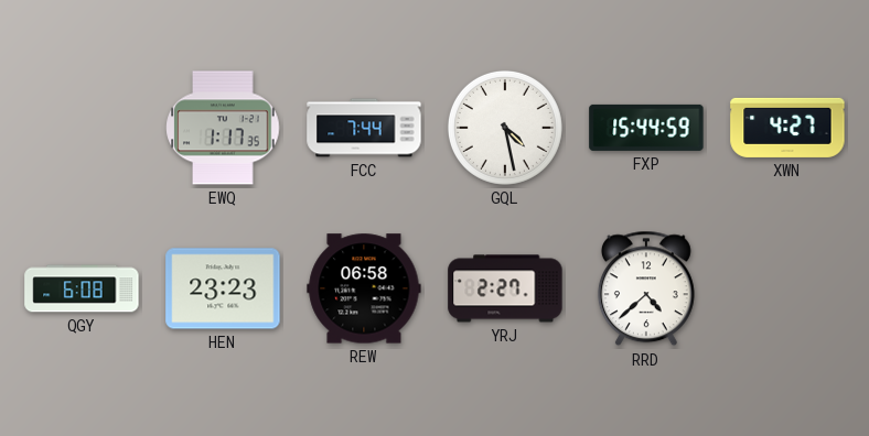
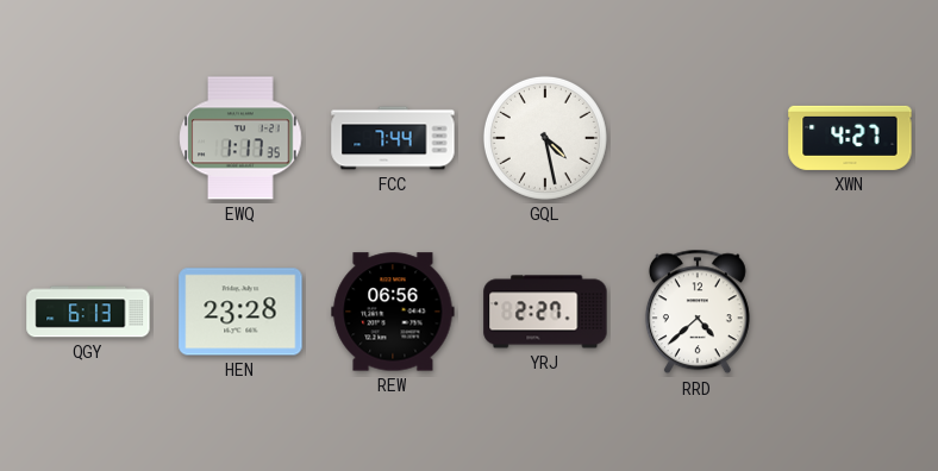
FXP: 15:44 -> none
QGY: 6:08 -> 6:13
HEN: 23:23 -> 23:28
REW: 06:58 -> 06:56
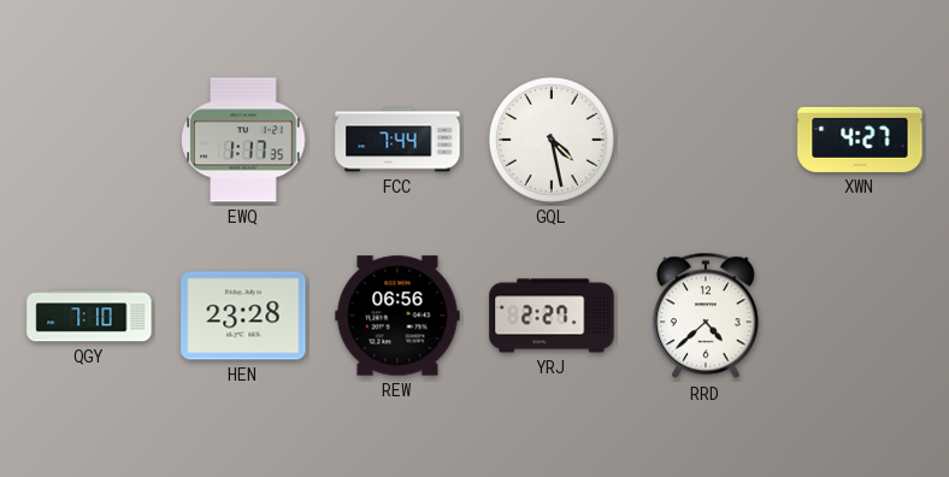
QGY: 6:13 -> 7:10
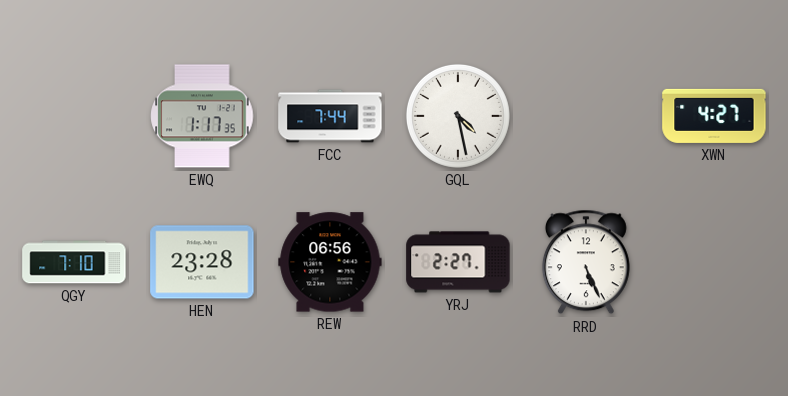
RRD: 4:38 -> 5:26
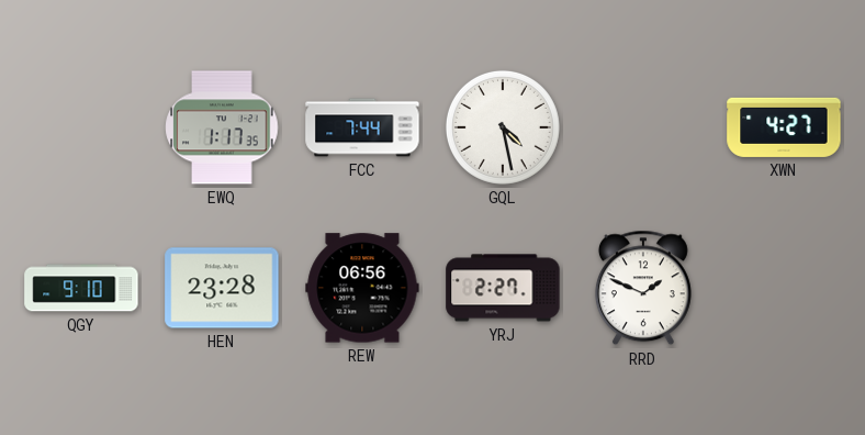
QGY: 7:10 -> 9:10
RRD: 5:26 -> 1:49
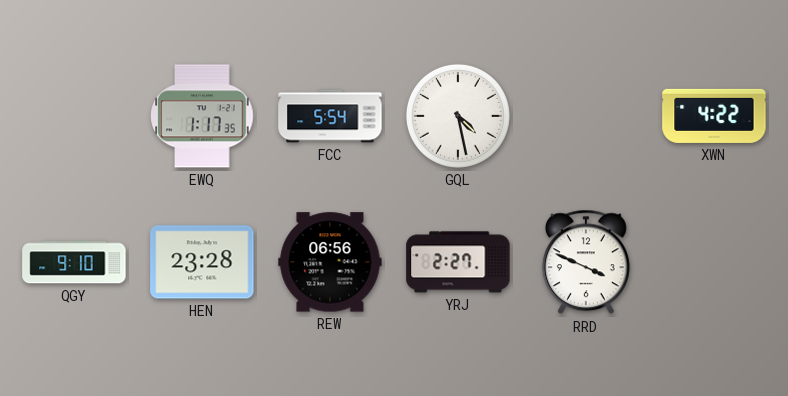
FCC: 7:44 -> 5:54
XWN: 4:27 -> 4:22
RRD: 1:49 -> 3:49
